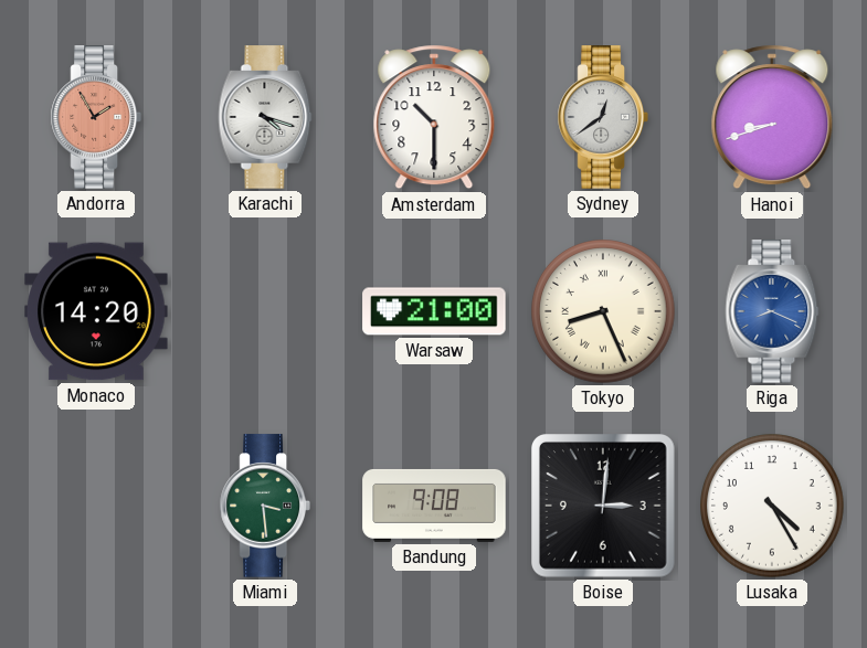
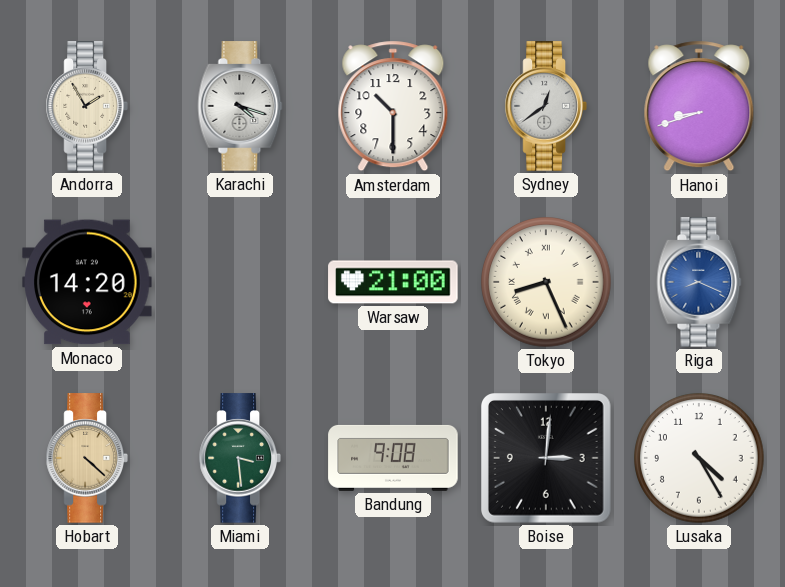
Andorra dial: salmon -> cream
Hobart: none -> 4:22
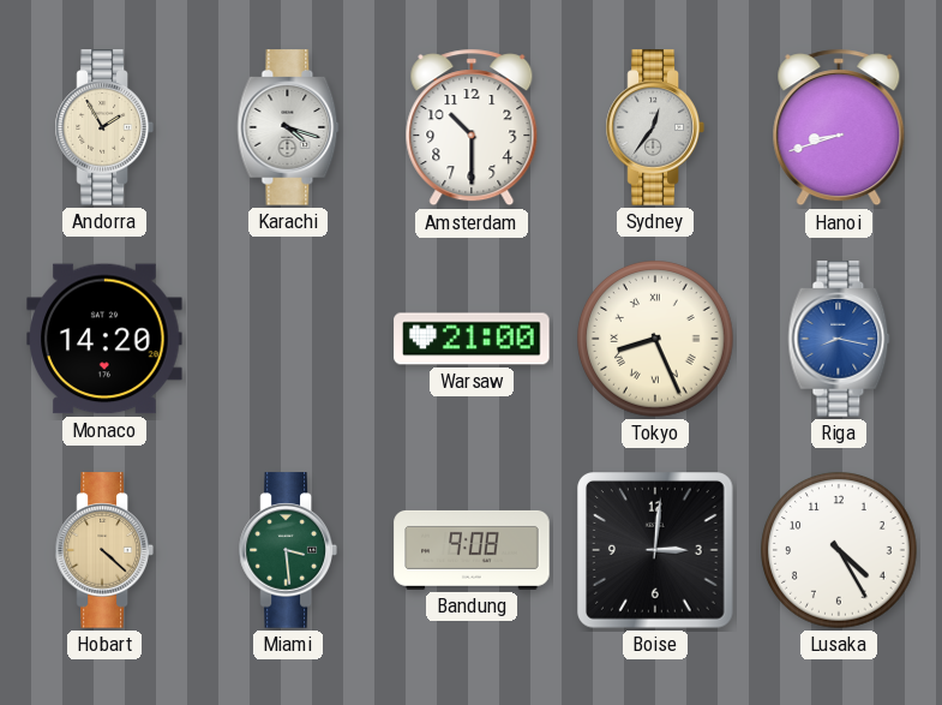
Sydney: 12:39 -> 12:36
Riga: 8:19 -> 8:17
